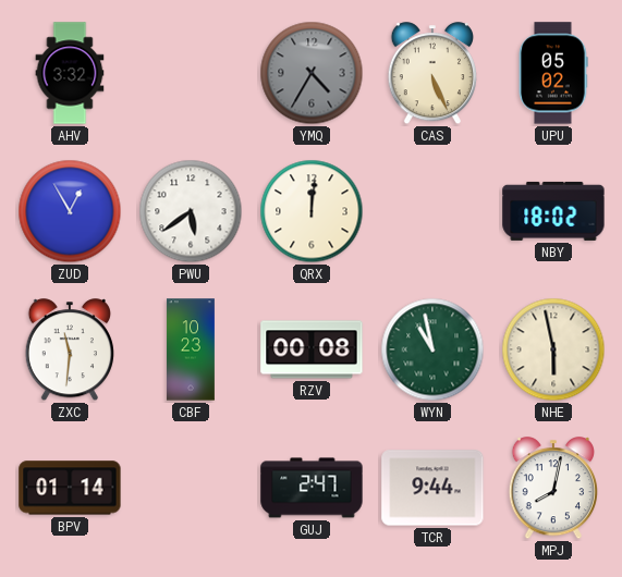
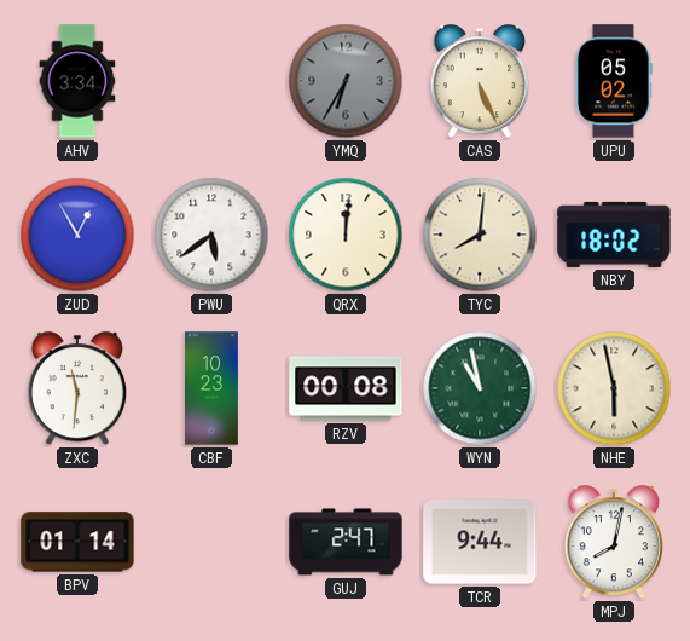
AHV: 3:32 -> 3:34
YMQ: 4:35 -> 6:35
TYC: none -> 8:01
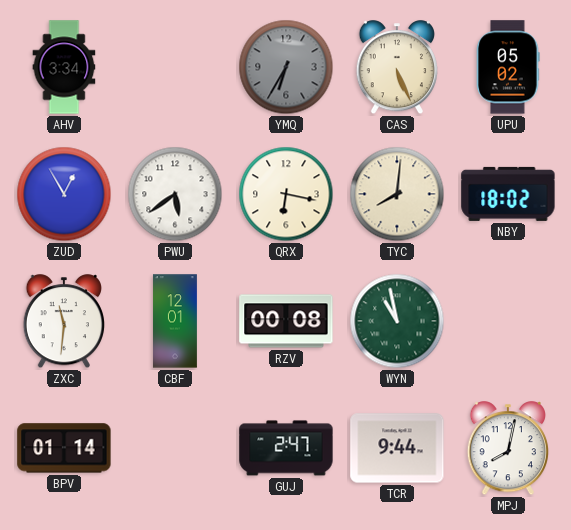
QRX: 12:01 -> 6:17
CBF: 10:23 -> 12:01
NHE: 5:58 -> none
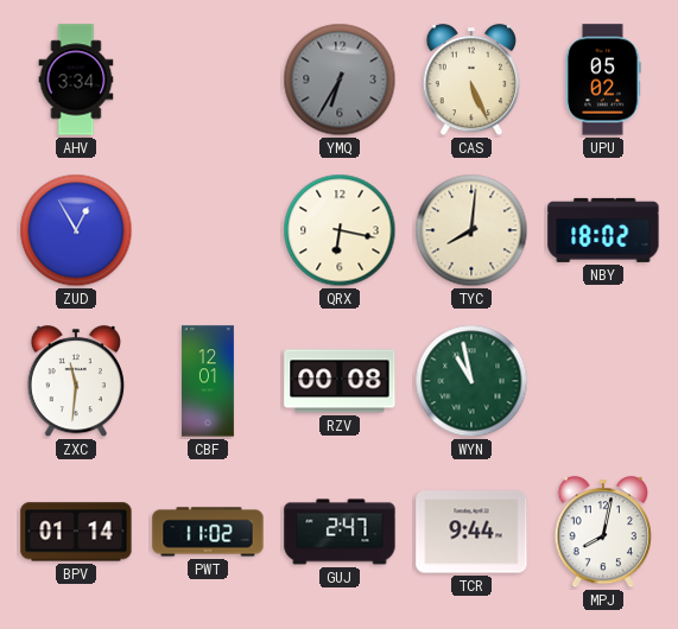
PWU: 5:39 -> none
PWT: none -> 11:02
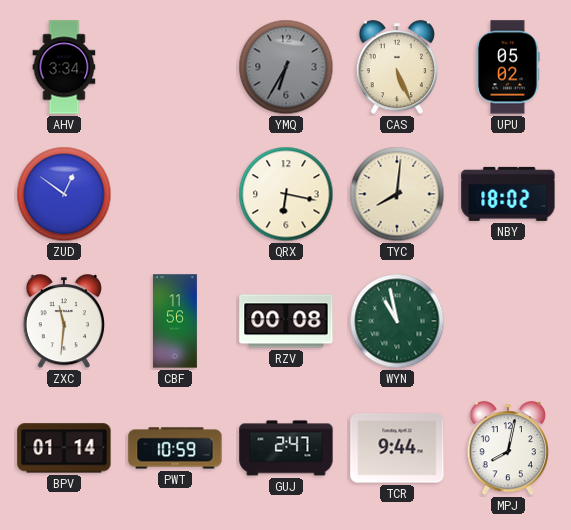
ZUD: 12:55 -> 12:51
CBF: 12:01 -> 11:56
PWT: 11:02 -> 10:59
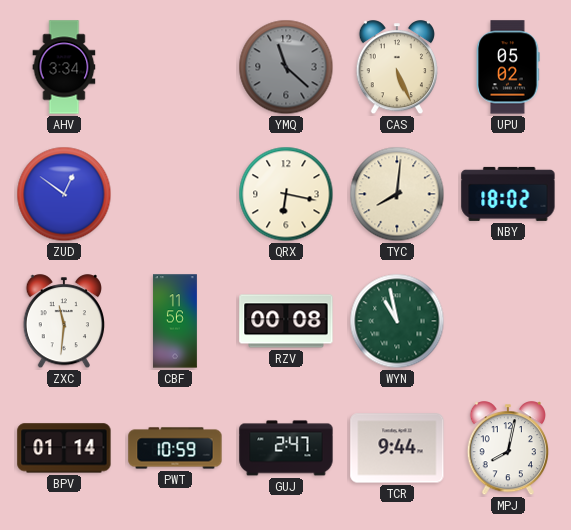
YMQ: 6:35 -> 11:22
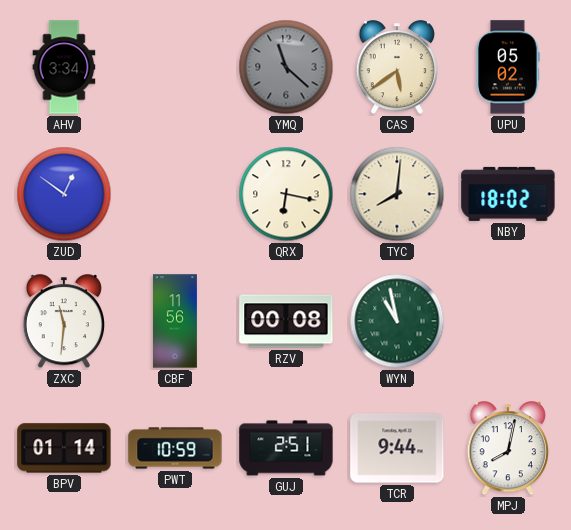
CAS: 5:26 -> 5:39
GUJ: 2:47 -> 2:51
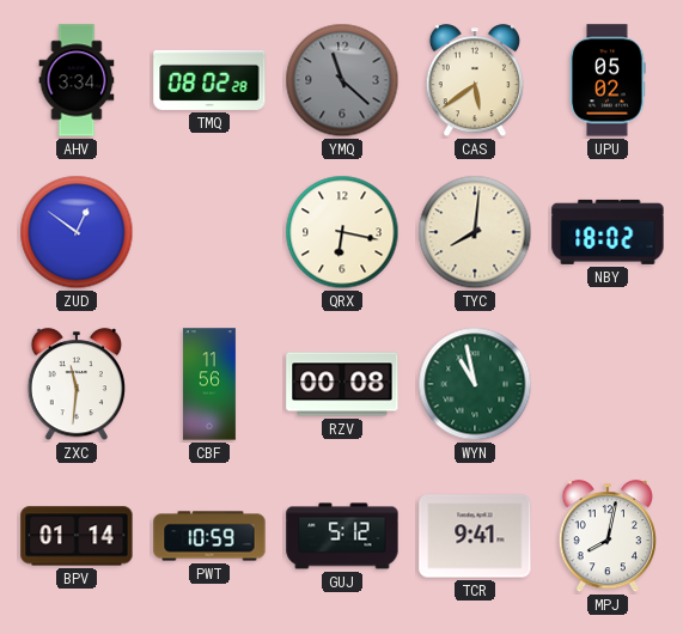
TMQ: none -> 08:02
GUJ: 2:51 -> 5:12
TCR: 9:44 -> 9:41
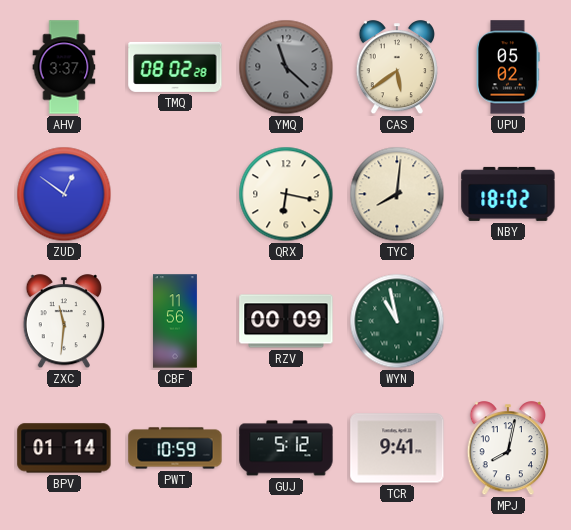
AHV: 3:34 -> 3:37
RZV: 00:08 -> 00:09
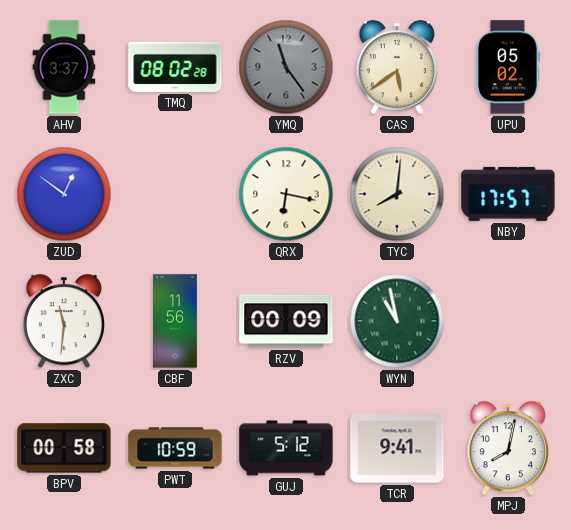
YMQ: 11:22 -> 11:24
NBY: 18:02 -> 17:57
BPV: 01:14 -> 00:58
